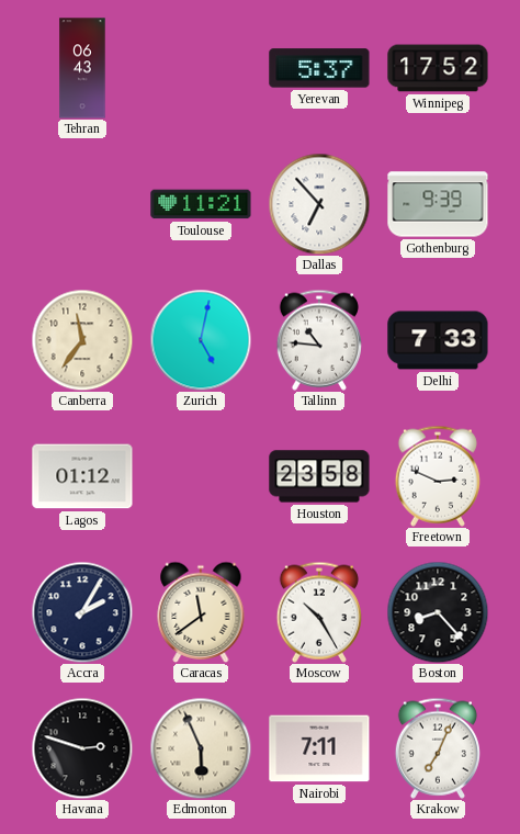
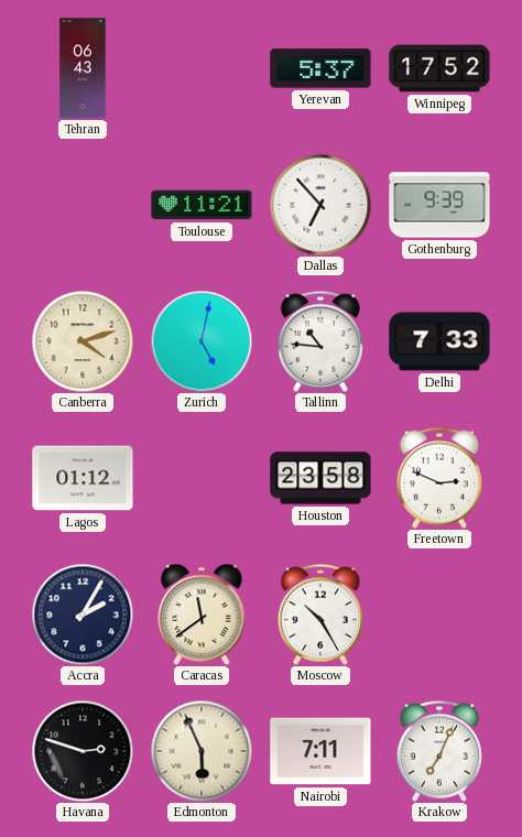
Canberra: 11:36 -> 4:12
Boston: 8:23 -> none
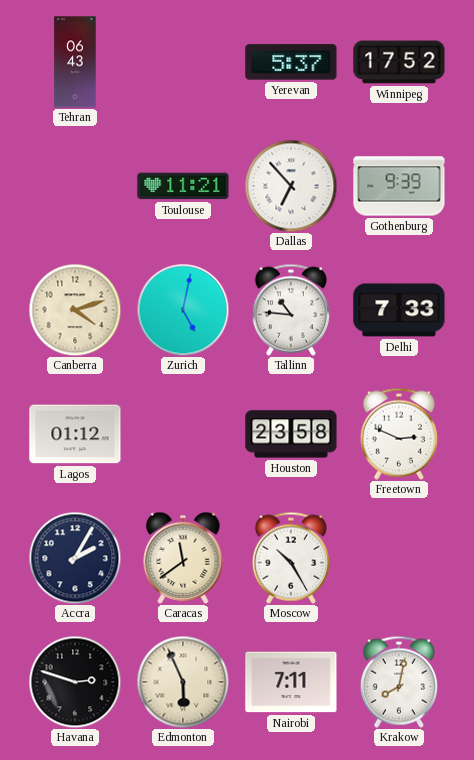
Krakow: 7:04 -> 8:02
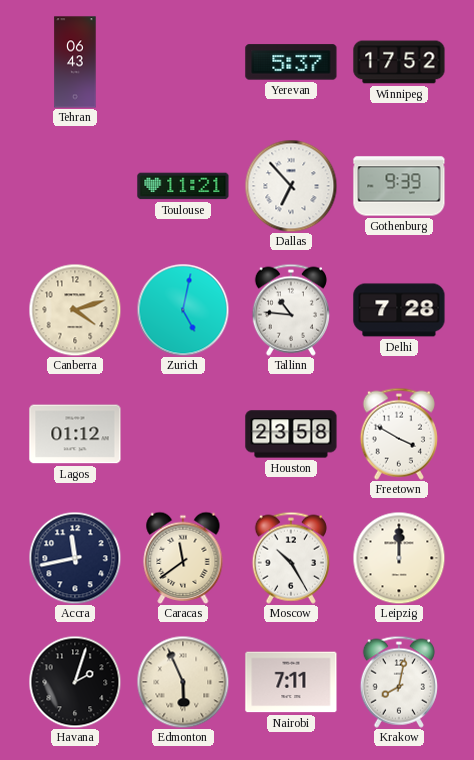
Delhi: 7:33 -> 7:28
Freetown: 2:49 -> 3:50
Accra: 2:05 -> 11:43
Leipzig: none -> 12:00
Havana: 2:48 -> 2:03
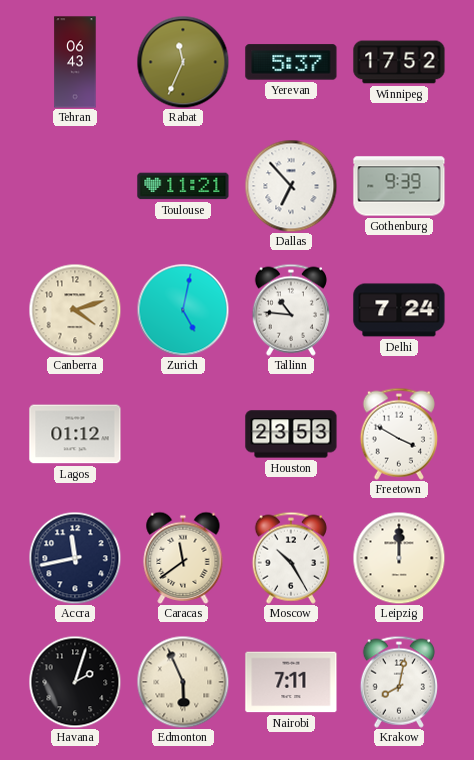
Rabat: none -> 11:34
Delhi: 7:28 -> 7:24
Houston: 23:58 -> 23:53
